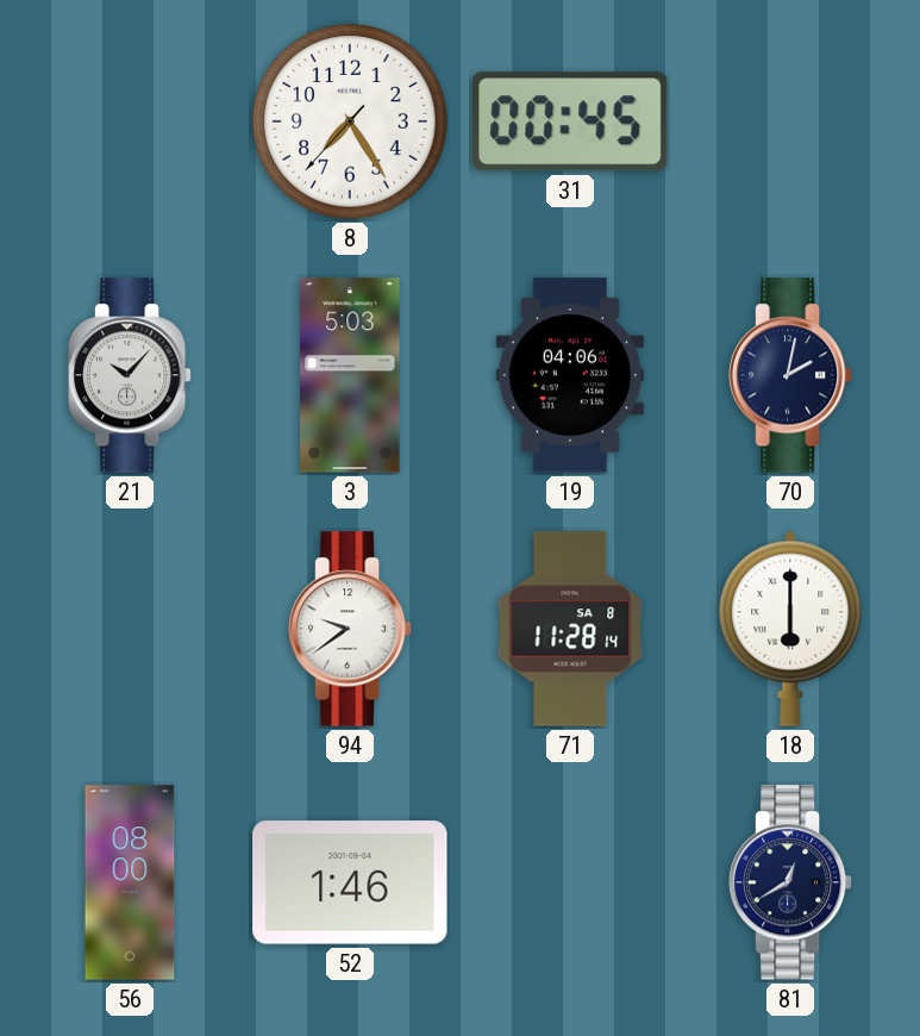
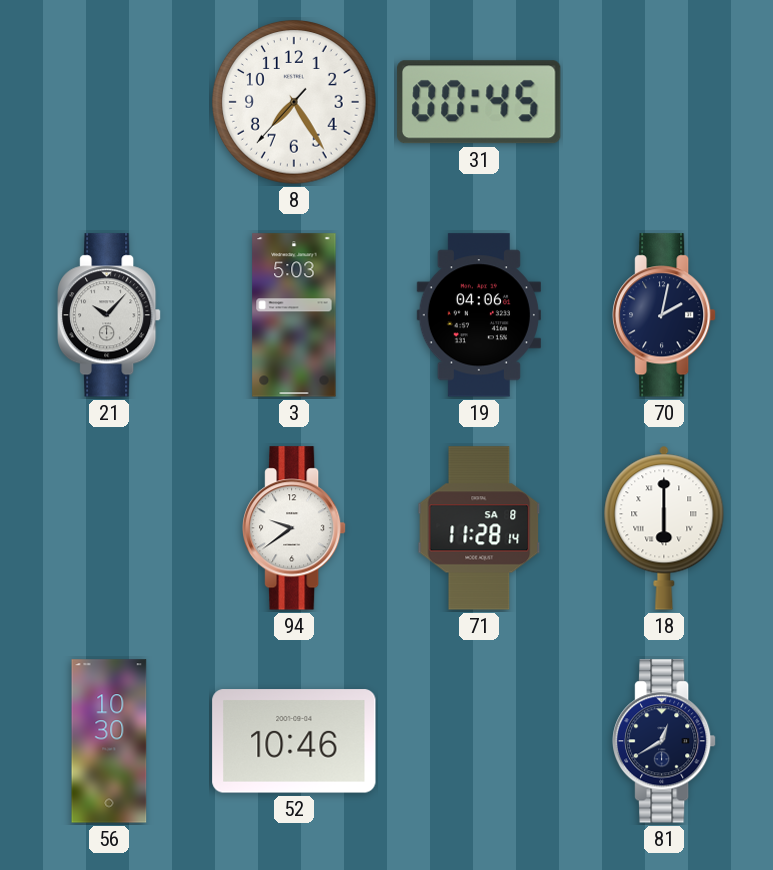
56: 08:00 -> 10:30
52: 1:46 -> 10:46
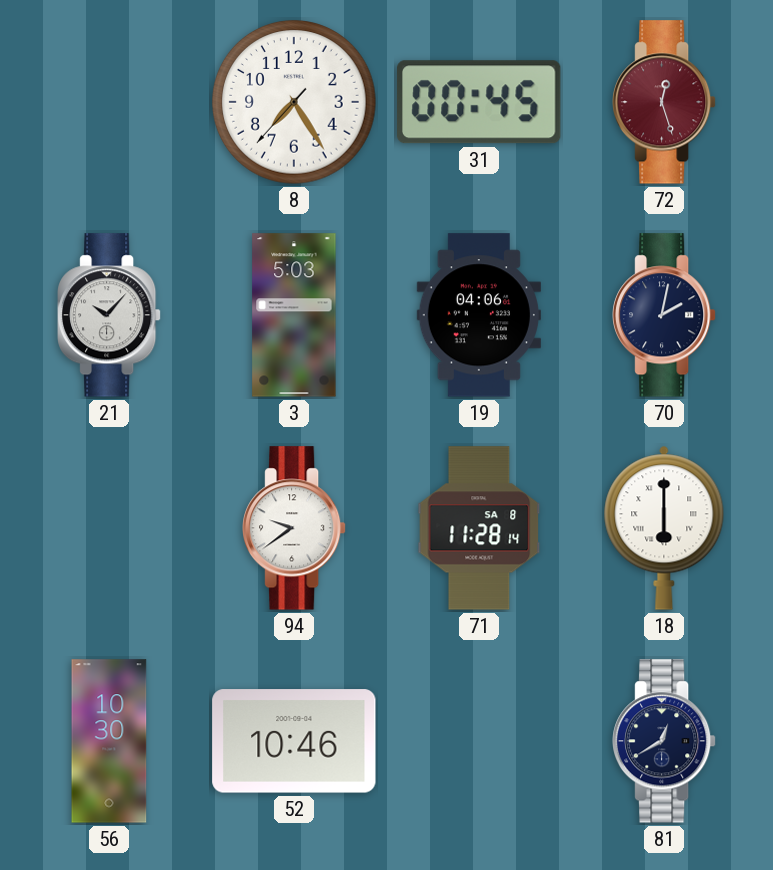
72: none -> 12:27
